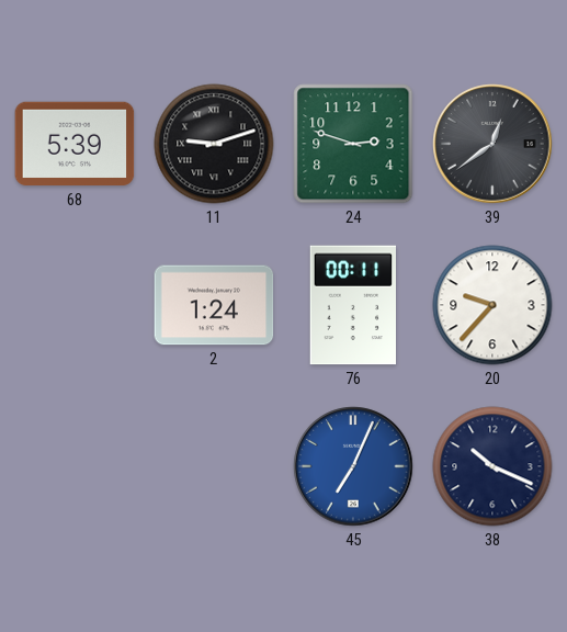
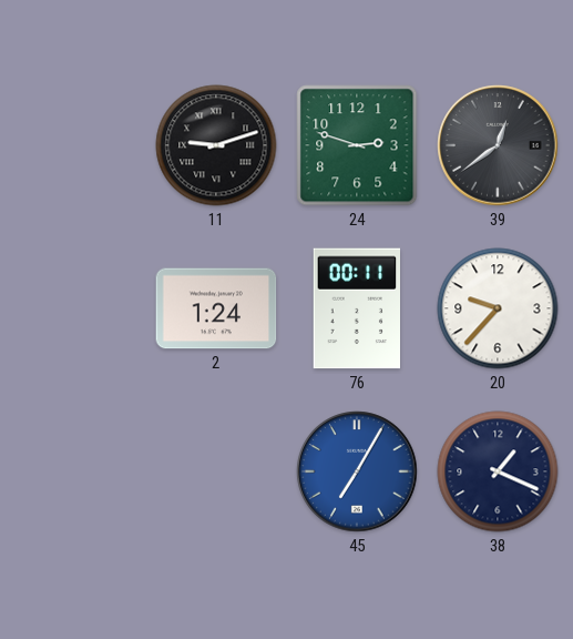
68: 5:39 -> none
45: 7:04 -> 7:05
38: 10:19 -> 1:19
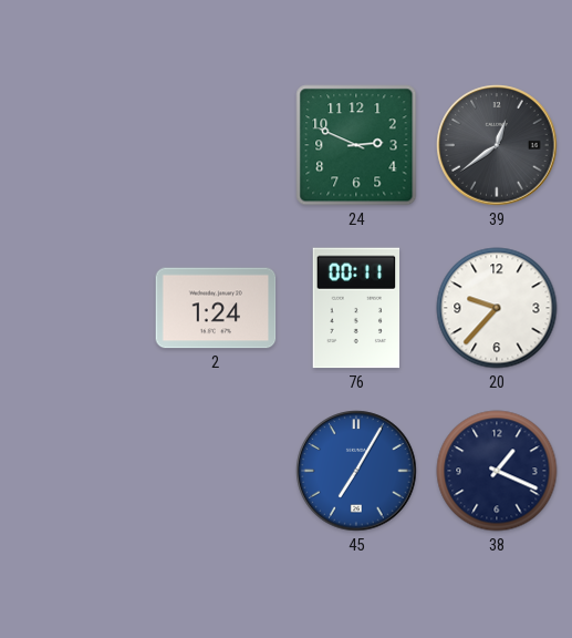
11: 9:12 -> none
24: 2:48 -> 2:49
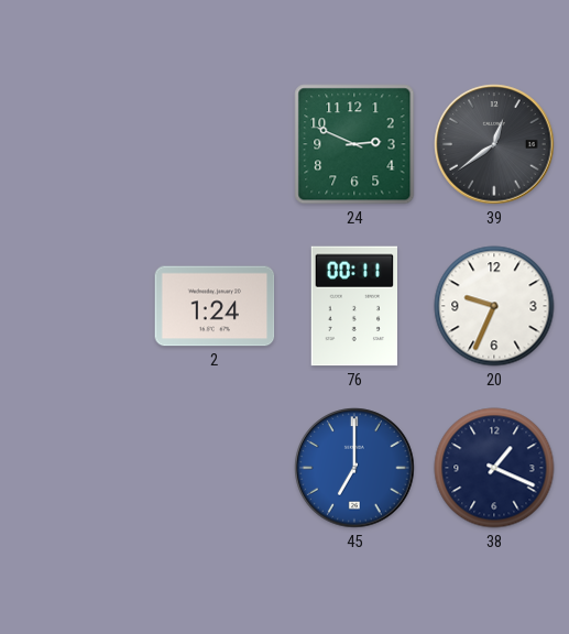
20: 9:37 -> 9:34
45: 7:05 -> 7:00
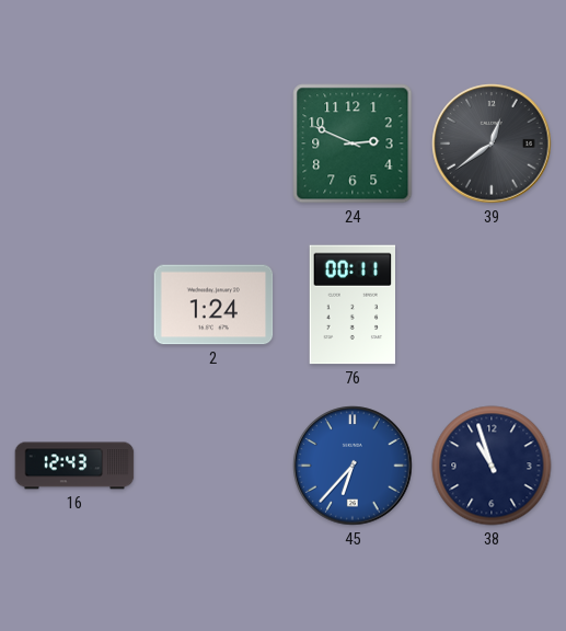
20: 9:34 -> none
16: none -> 12:43
45: 7:00 -> 6:37
38: 1:19 -> 10:57
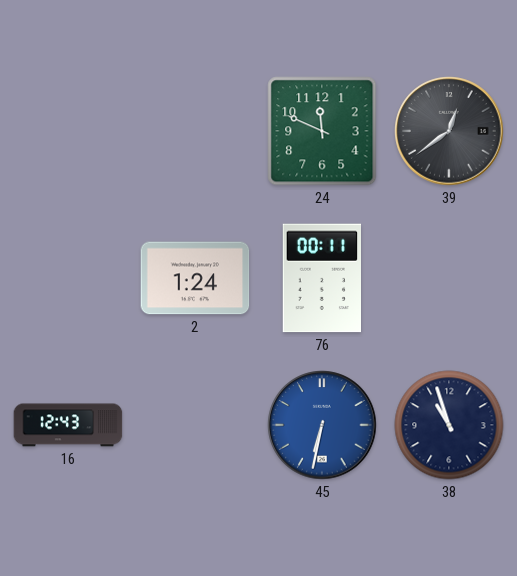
24: 2:49 -> 11:49
45: 6:37 -> 6:32
